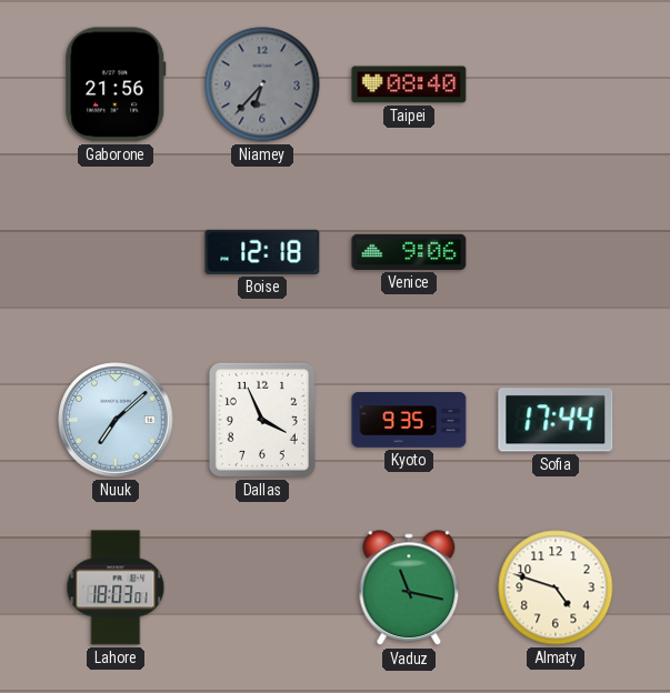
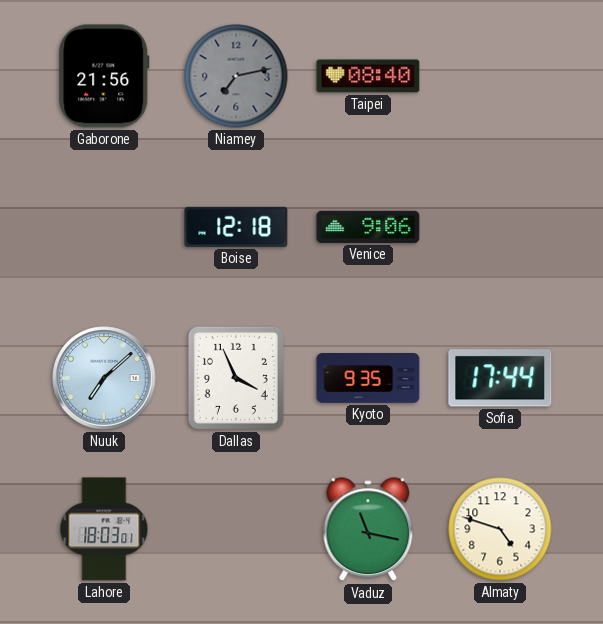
Niamey: 6:37 -> 7:13
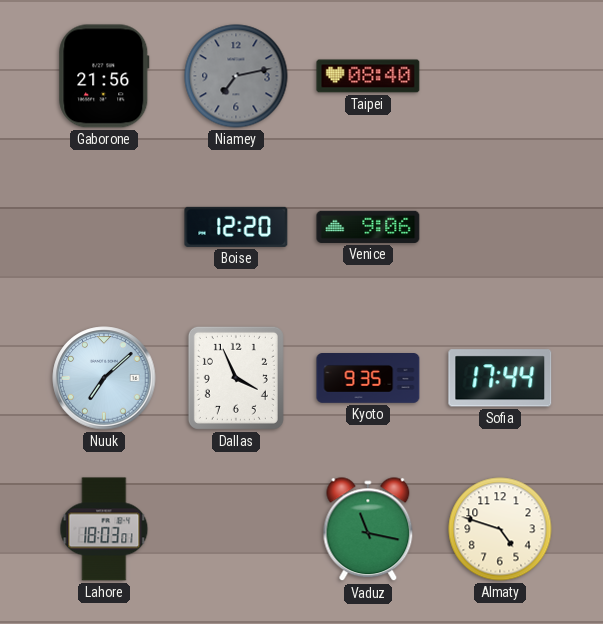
Boise: 12:18 -> 12:20
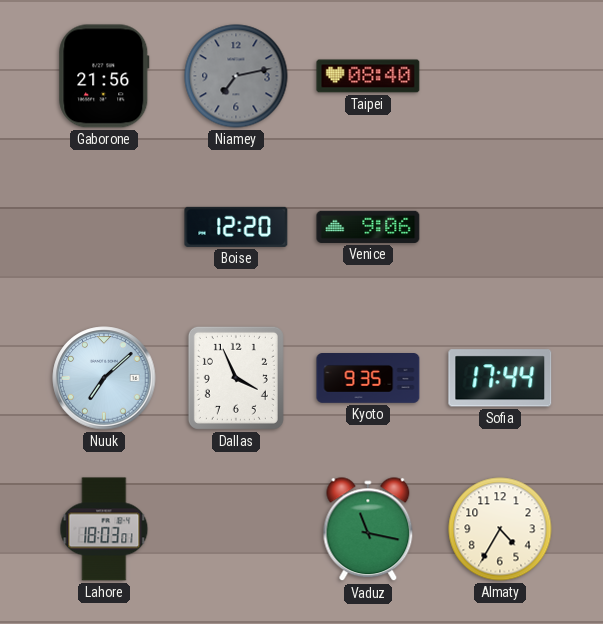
Almaty: 4:48 -> 4:35
